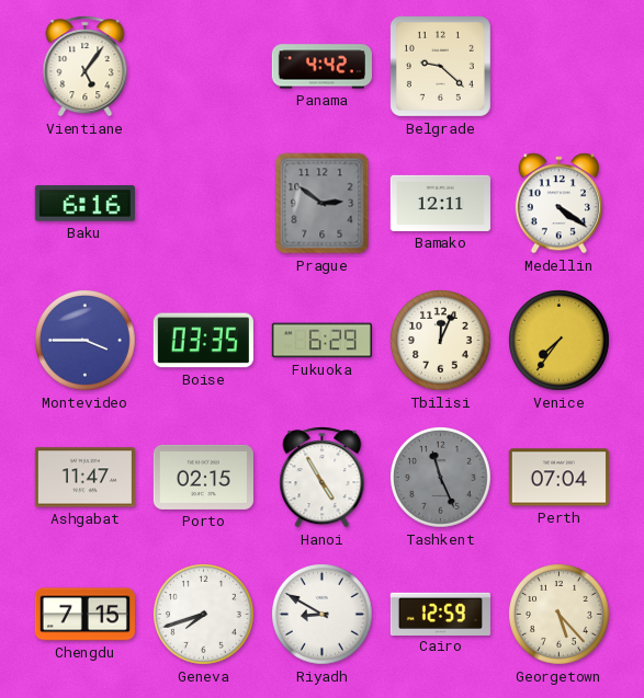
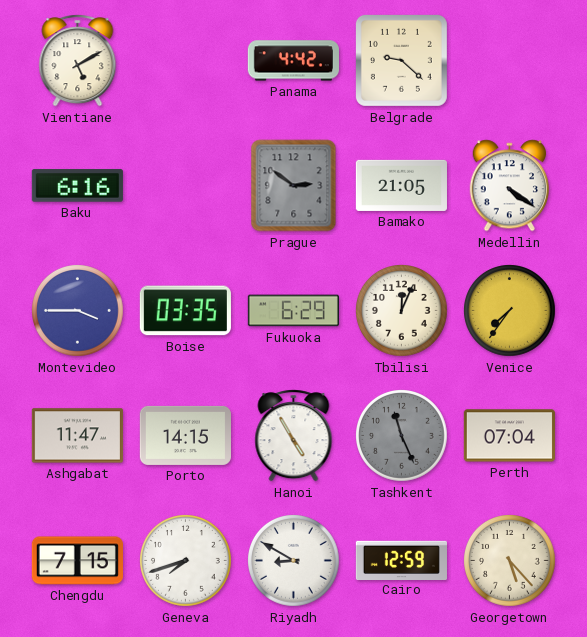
Vientiane: 5:06 -> 5:10
Bamako: 12:11 -> 21:05
Porto: 02:15 -> 14:15
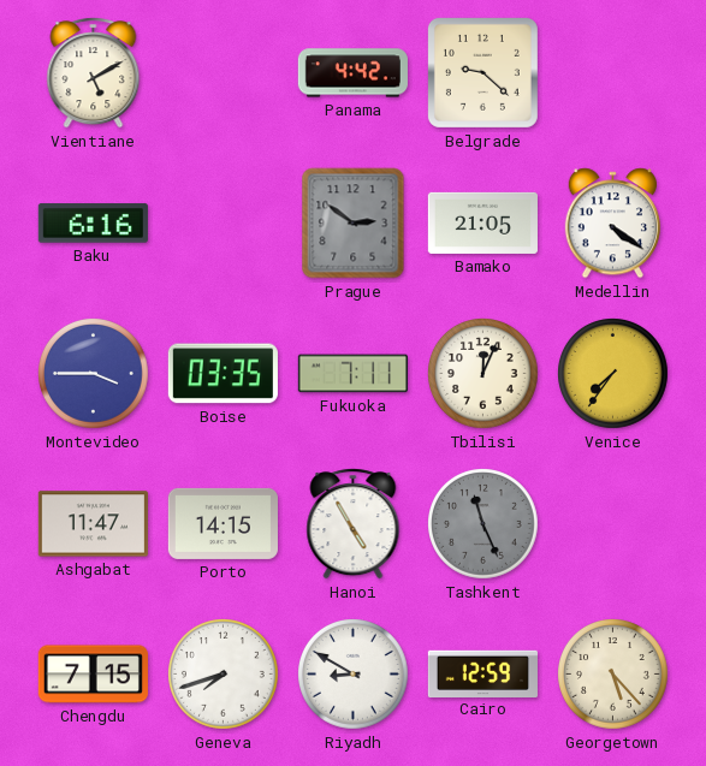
Fukuoka: 6:29 -> 7:11
Perth: 07:04 -> none
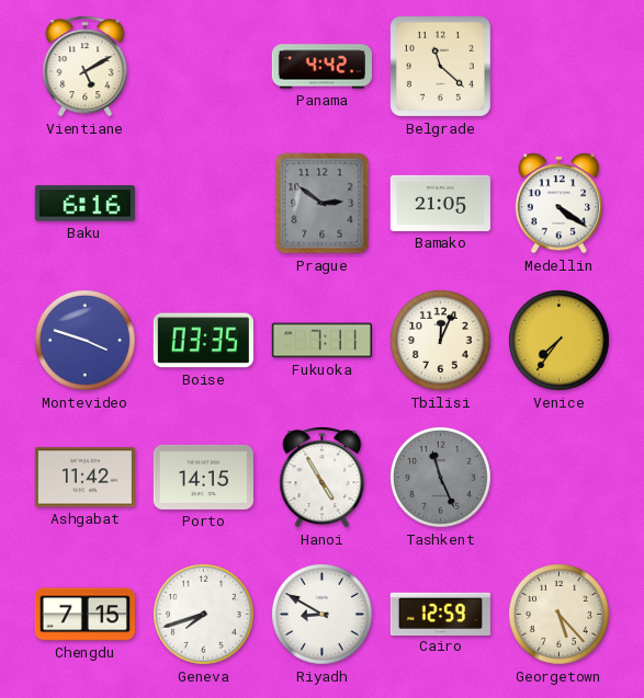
Belgrade: 9:22 -> 11:22
Montevideo: 3:45 -> 3:48
Ashgabat: 11:47 -> 11:42
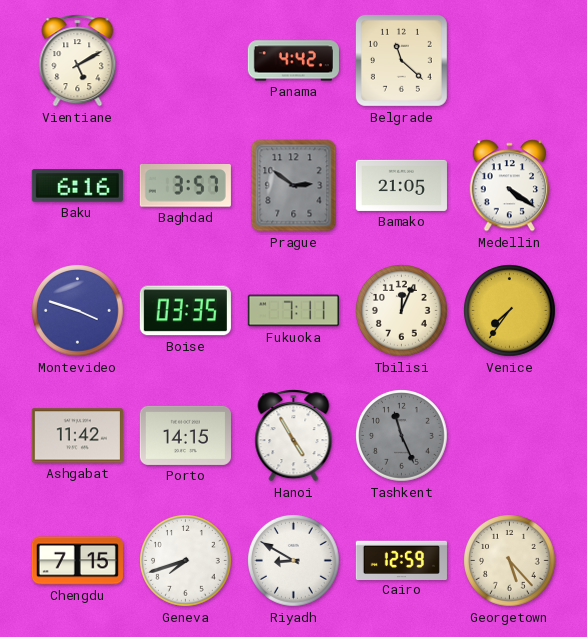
Baghdad: none -> 3:57
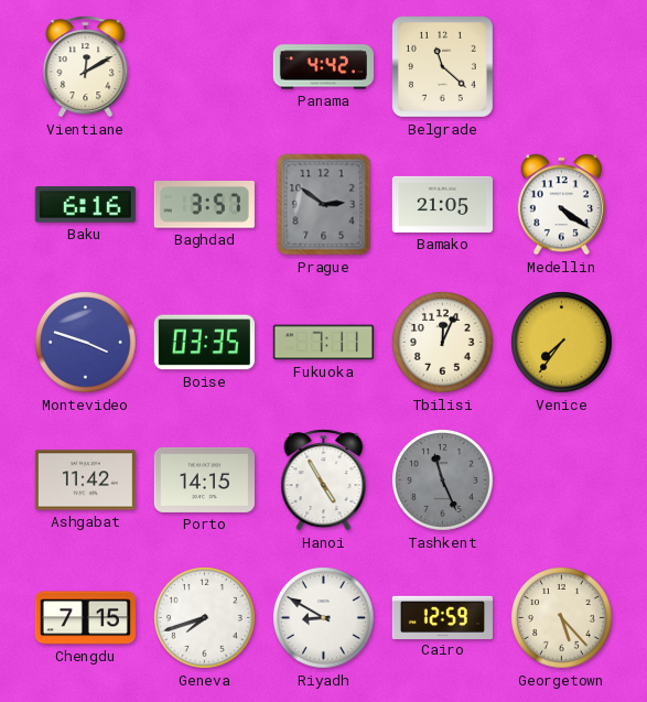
Vientiane: 5:10 -> 12:10
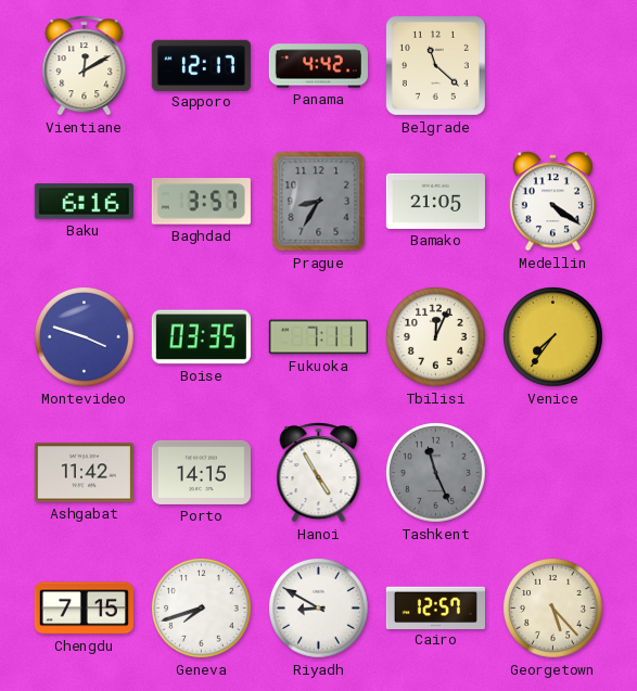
Sapporo: none -> 12:17
Prague: 2:51 -> 8:35
Cairo: 12:59 -> 12:57
